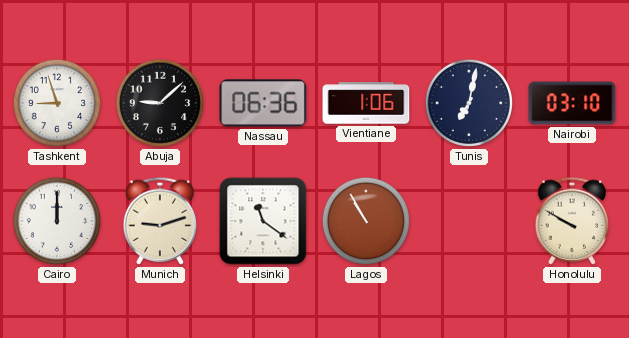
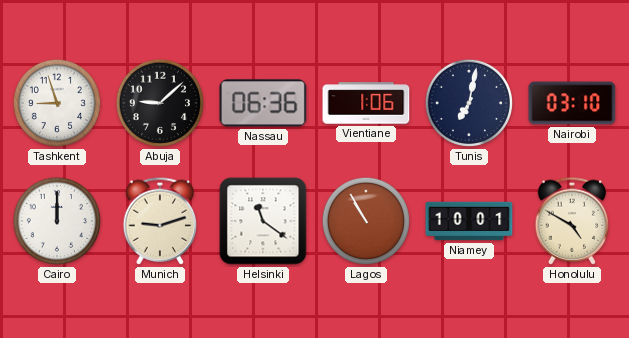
Niamey: none -> 10:01
Honolulu: 9:50 -> 4:50
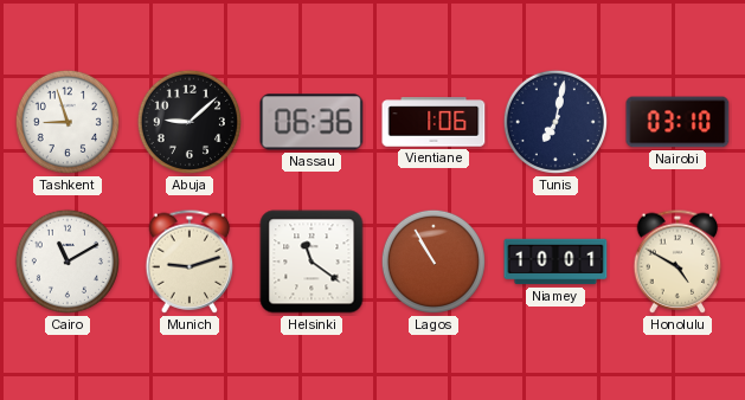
Cairo: 12:00 -> 11:10
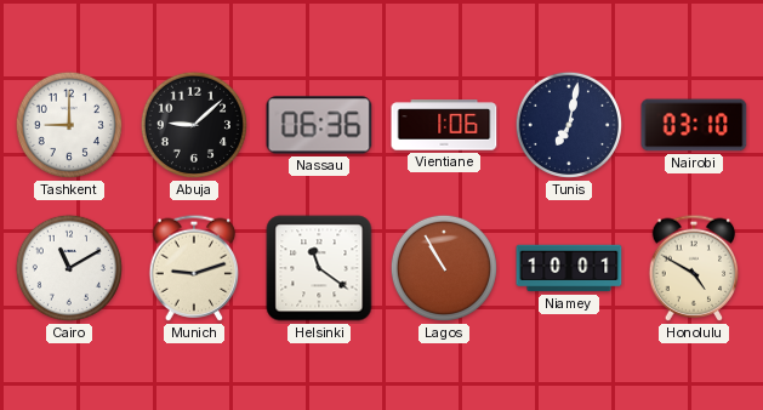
Tashkent: 8:57 -> 9:00
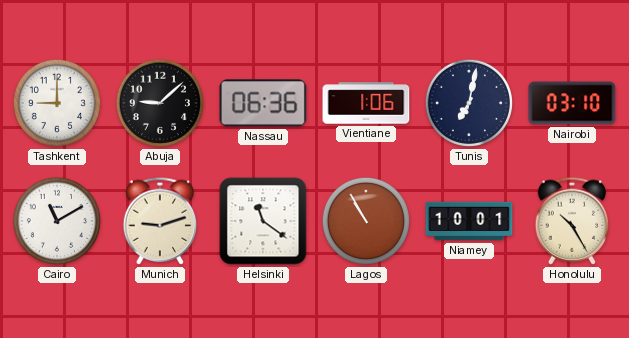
Honolulu: 4:50 -> 10:25
